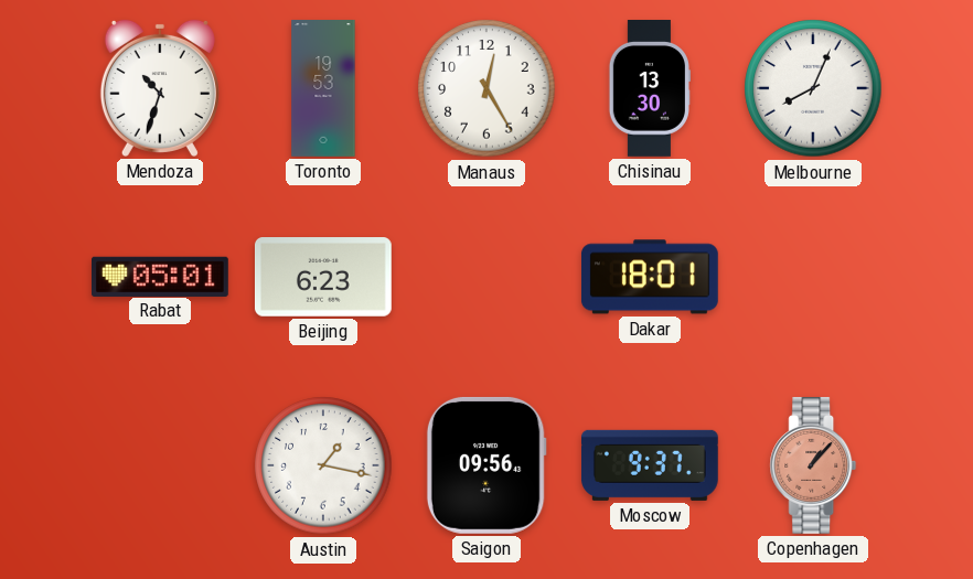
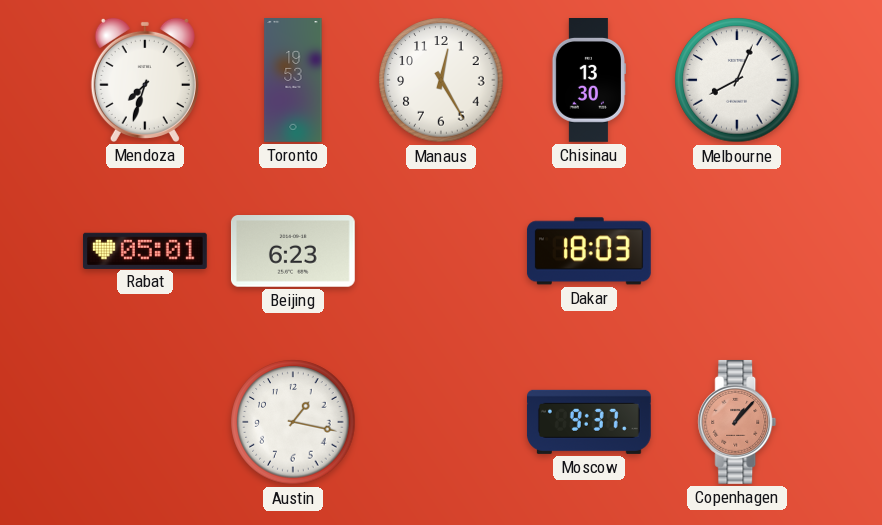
Mendoza: 10:33 -> 7:33
Dakar: 18:01 -> 18:03
Saigon: 09:56 -> none
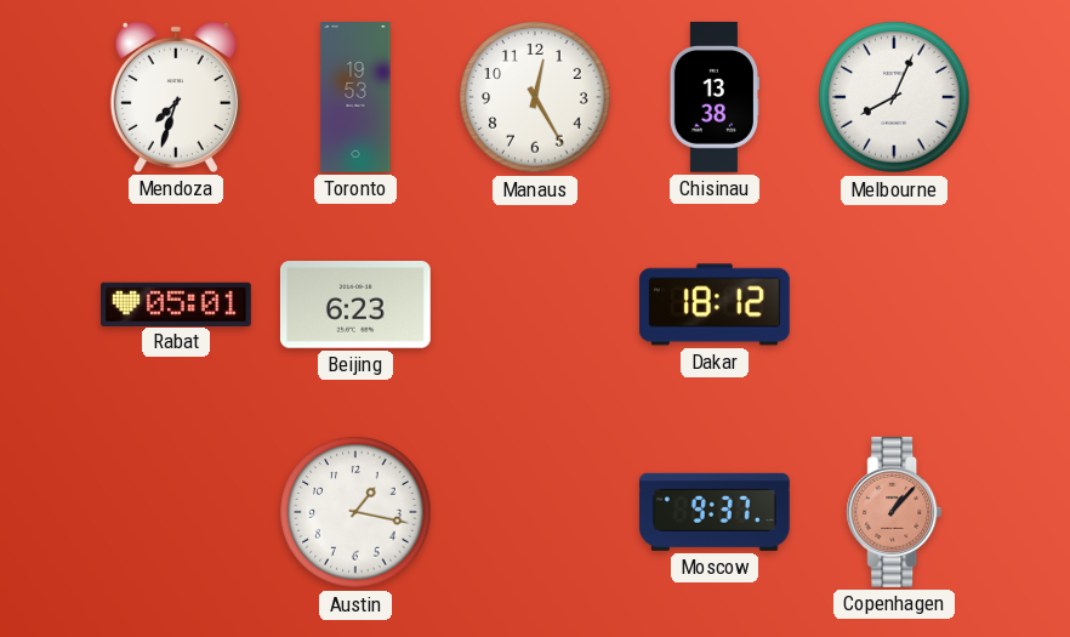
Chisinau: 13:30 -> 13:38
Dakar: 18:03 -> 18:12
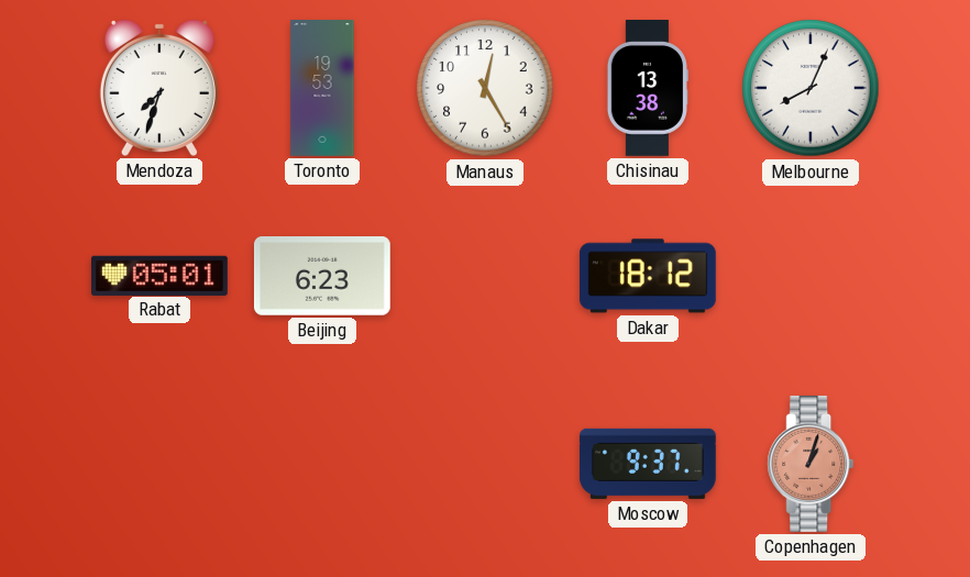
Austin: 1:17 -> none
Copenhagen: 1:07 -> 1:03
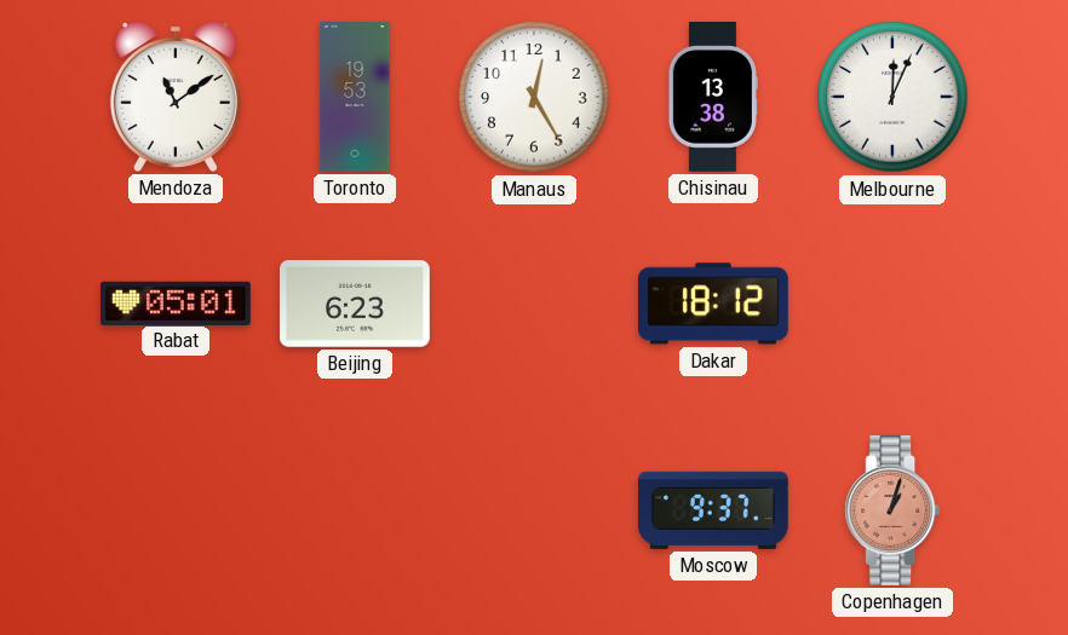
Mendoza: 7:33 -> 11:09
Melbourne: 8:04 -> 12:04
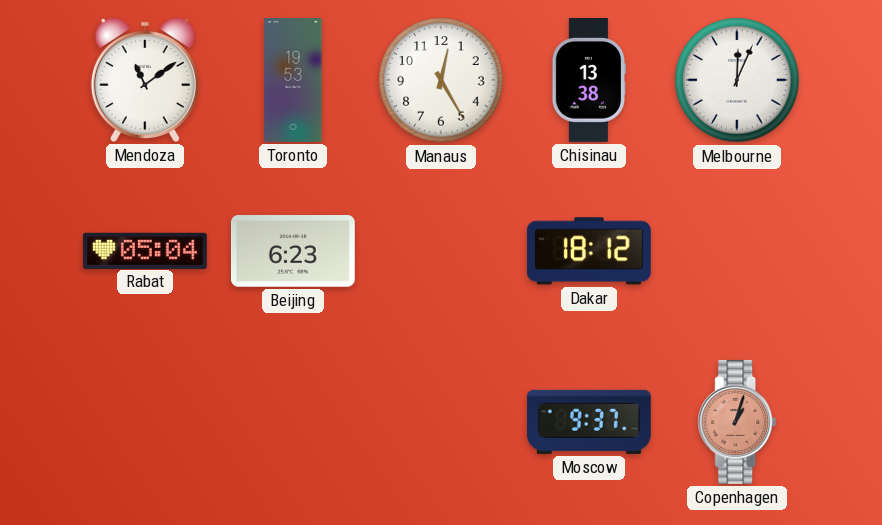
Rabat: 05:01 -> 05:04
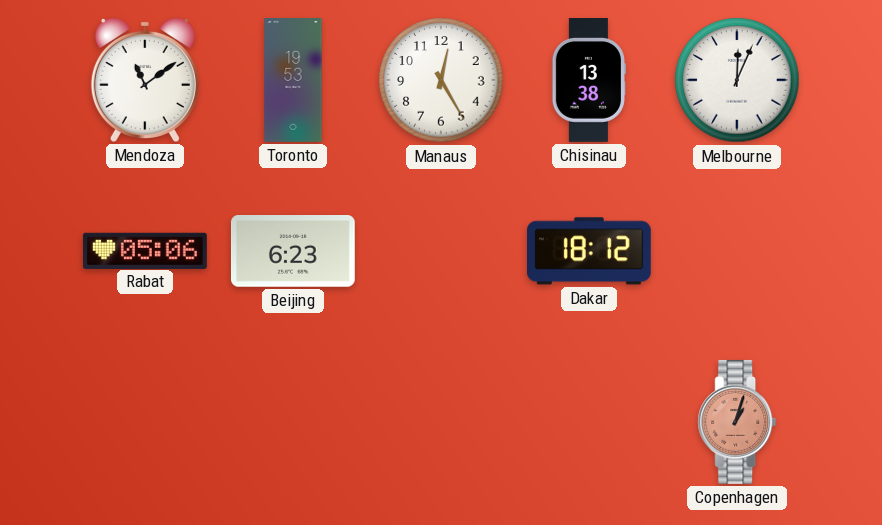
Rabat: 05:04 -> 05:06
Moscow: 9:37 -> none
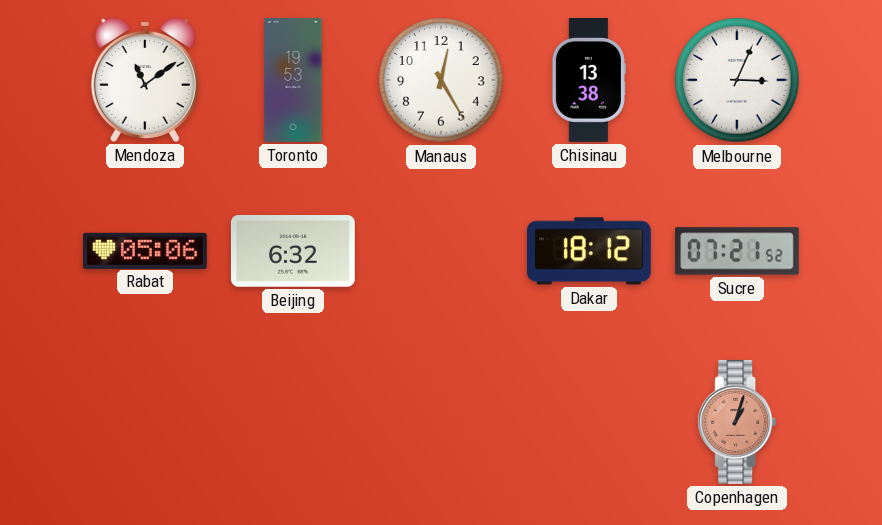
Melbourne: 12:04 -> 3:04
Beijing: 6:23 -> 6:32
Sucre: none -> 07:21
